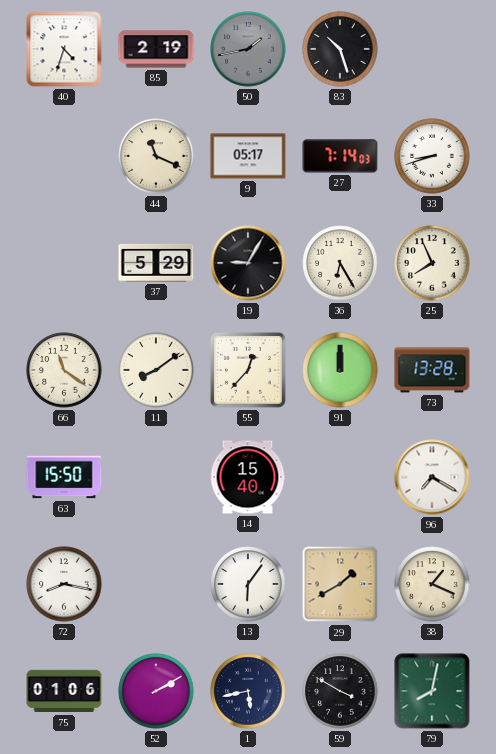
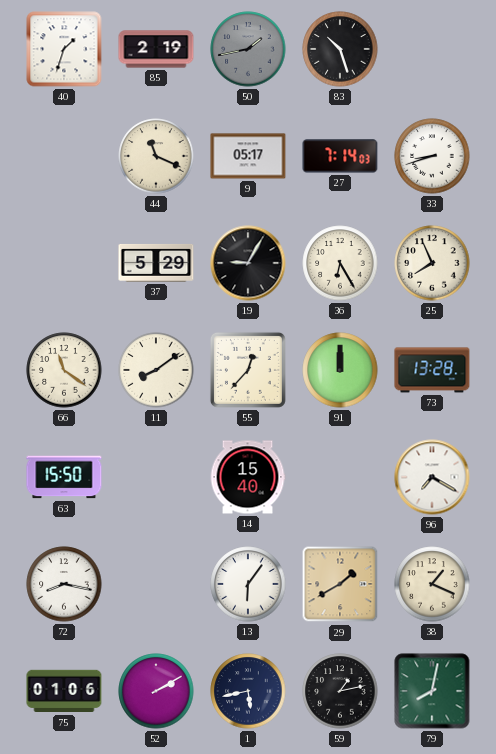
40: 4:33 -> 1:33
59: 3:50 -> 1:13
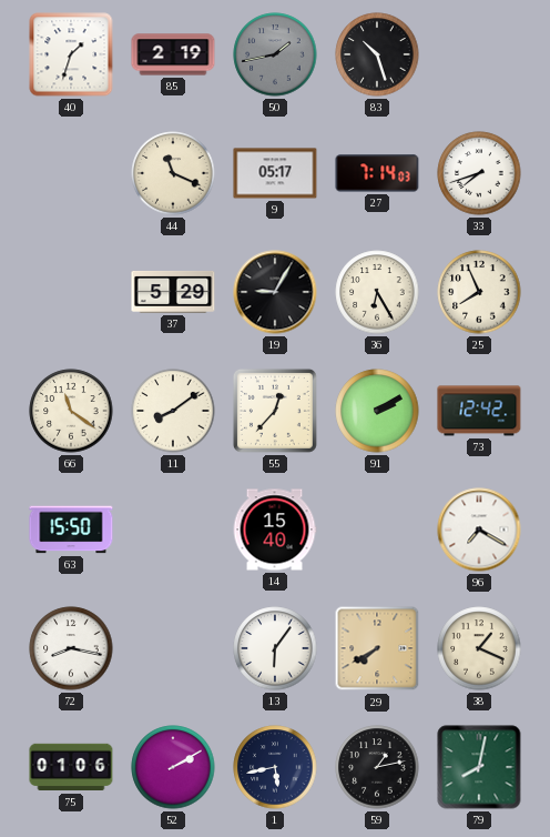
33: 8:42 -> 7:42
91: 12:00 -> 2:10
73: 13:28 -> 12:42
29: 1:40 -> 7:40
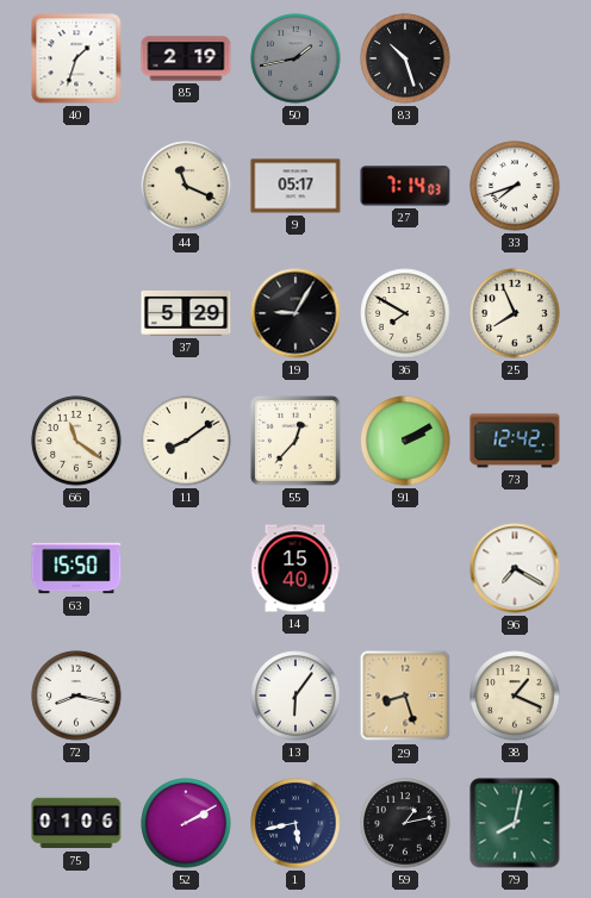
36: 6:25 -> 7:50
29: 7:40 -> 8:27
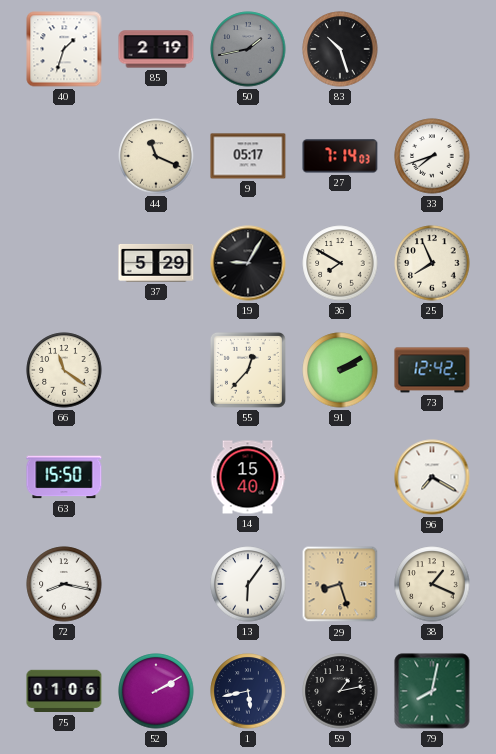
11: 8:09 -> none
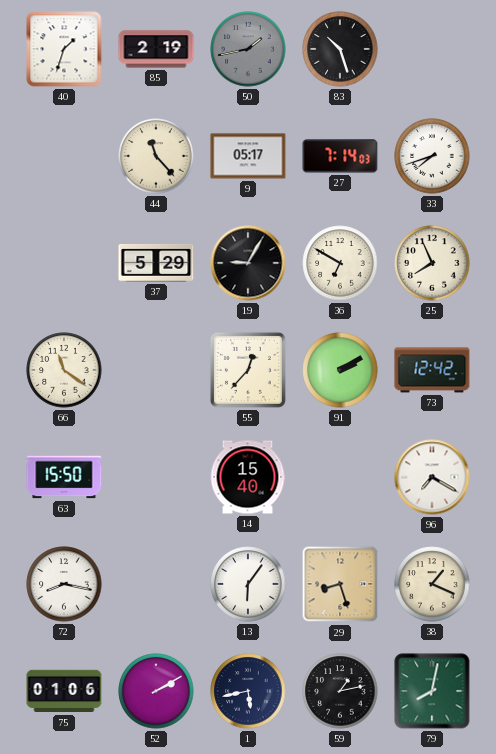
44: 11:19 -> 11:23
36: 7:50 -> 6:50
